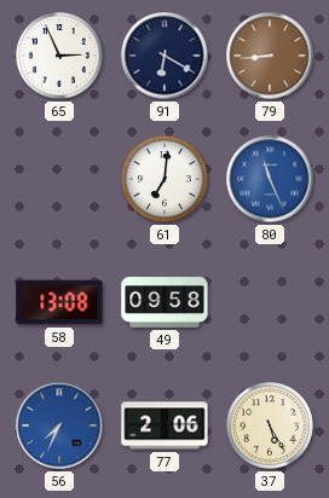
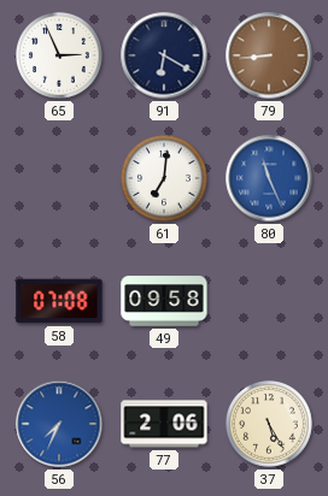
58: 13:08 -> 07:08
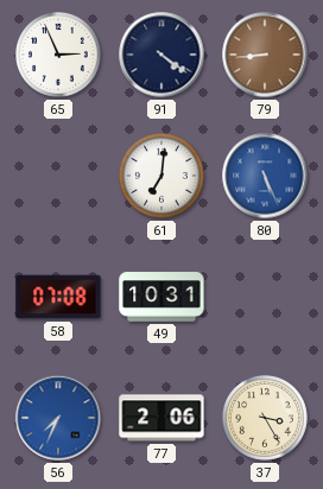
91: 6:20 -> 4:21
80: 11:26 -> 5:26
49: 09:58 -> 10:31
37: 5:25 -> 3:25
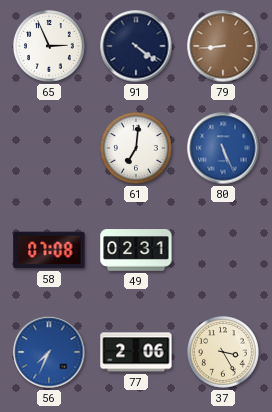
49: 10:31 -> 02:31
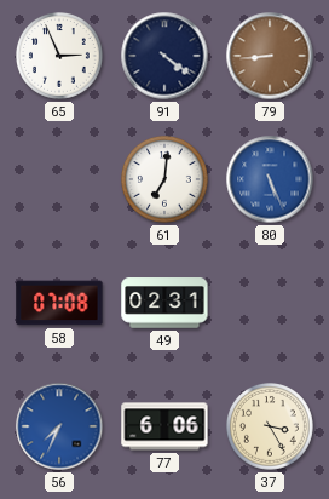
77: 2:06 -> 6:06
